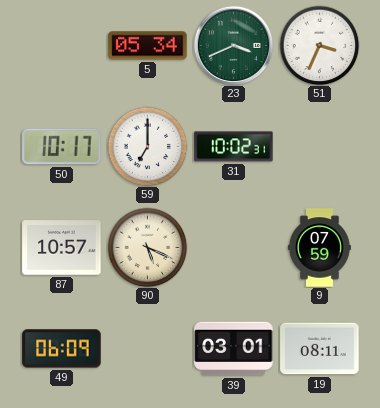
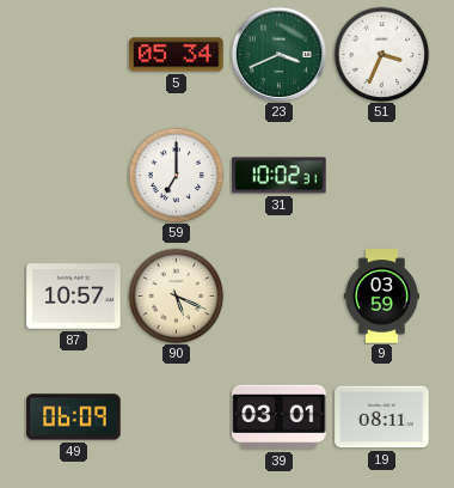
50: 10:17 -> none
9: 07:59 -> 03:59
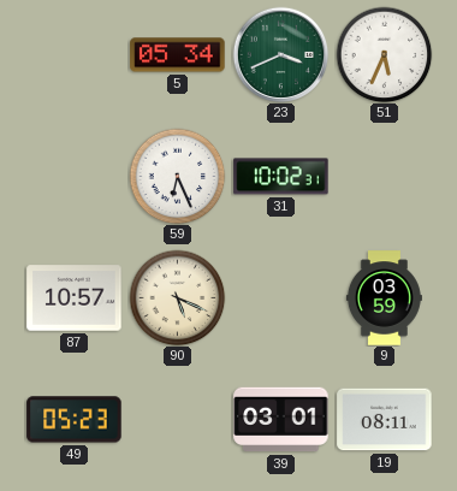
51: 3:34 -> 5:34
59: 7:00 -> 6:26
49: 06:09 -> 05:23
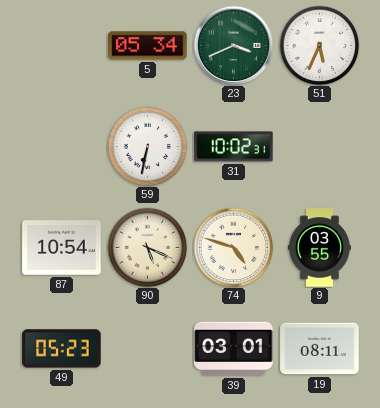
59: 6:26 -> 6:32
87: 10:57 -> 10:54
74: none -> 4:48
9: 03:59 -> 03:55
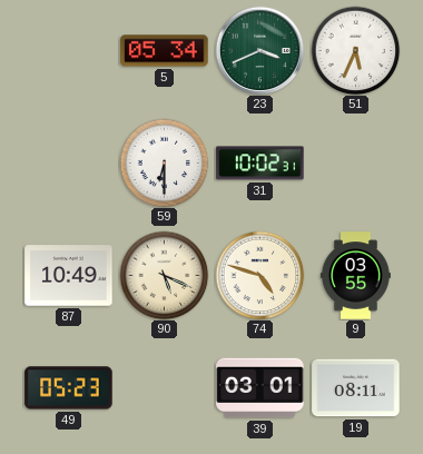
59: 6:32 -> 6:30
87: 10:54 -> 10:49
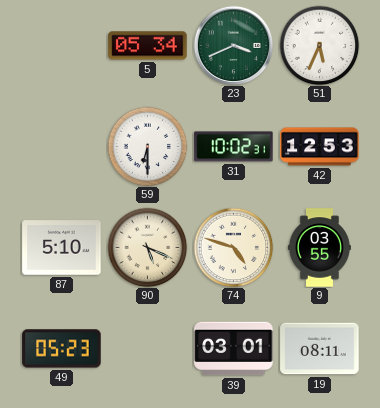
42: none -> 12:53
87: 10:49 -> 5:10
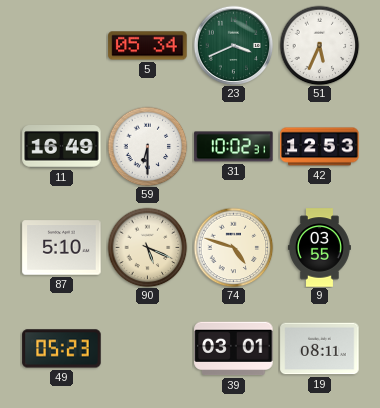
11: none -> 16:49
